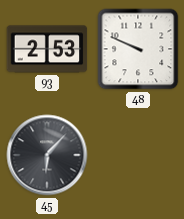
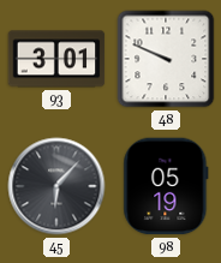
93: 2:53 -> 3:01
98: none -> 05:19
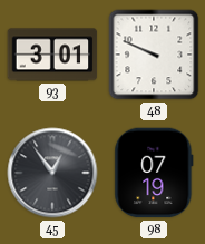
45: 6:07 -> 12:54
98: 05:19 -> 07:19
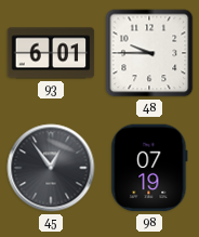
93: 3:01 -> 6:01
48: 9:49 -> 9:45
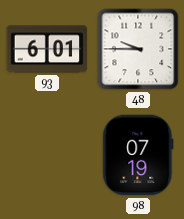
45: 12:54 -> none
